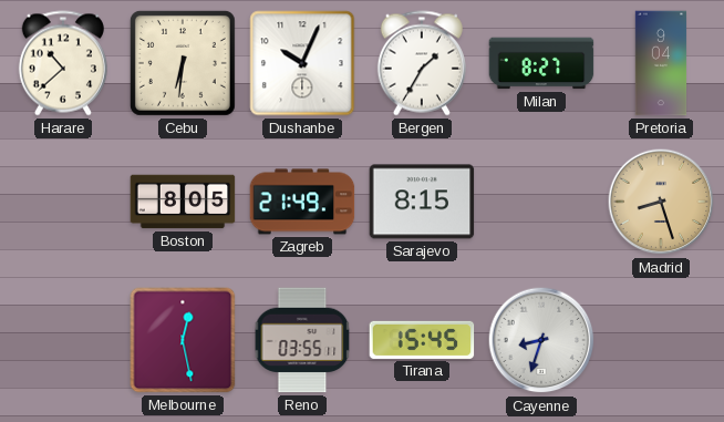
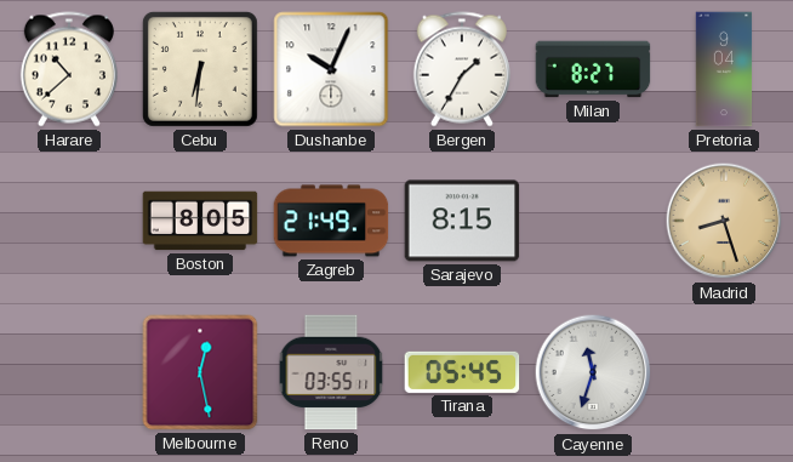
Tirana: 15:45 -> 05:45
Cayenne: 8:33 -> 11:33
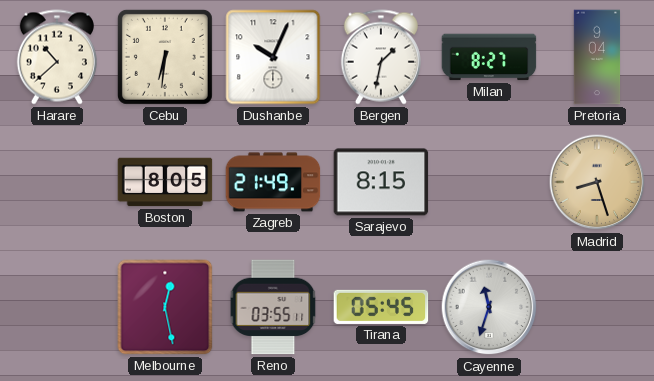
Bergen: 1:35 -> 1:32
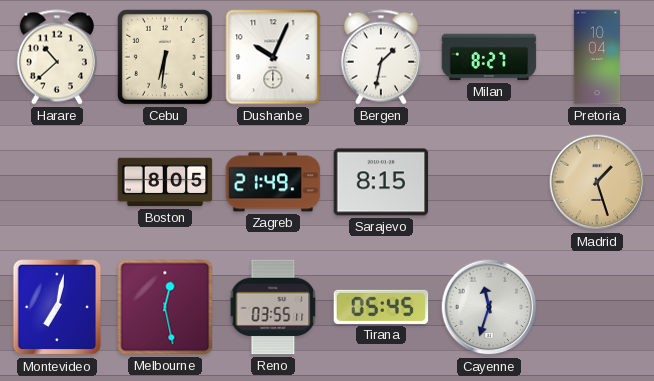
Pretoria: 9:04 -> 10:04
Madrid: 8:27 -> 1:27
Montevideo: none -> 7:02
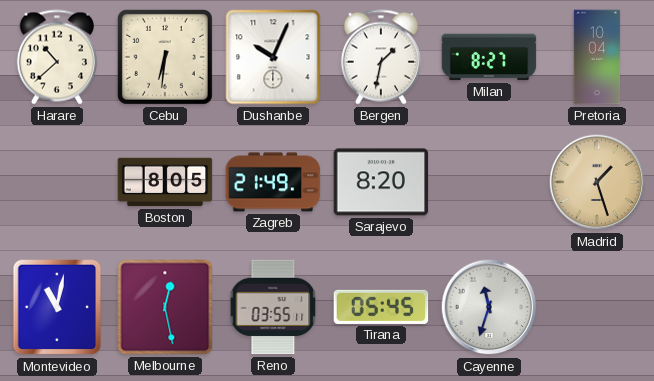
Sarajevo: 8:15 -> 8:20
Montevideo: 7:02 -> 11:02
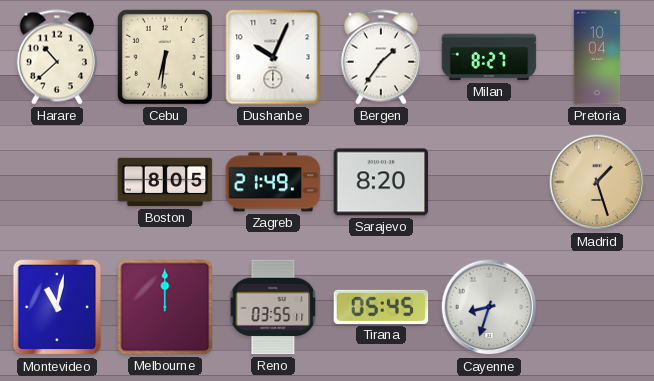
Bergen: 1:32 -> 1:36
Melbourne: 12:28 -> 12:00
Cayenne: 11:33 -> 8:33
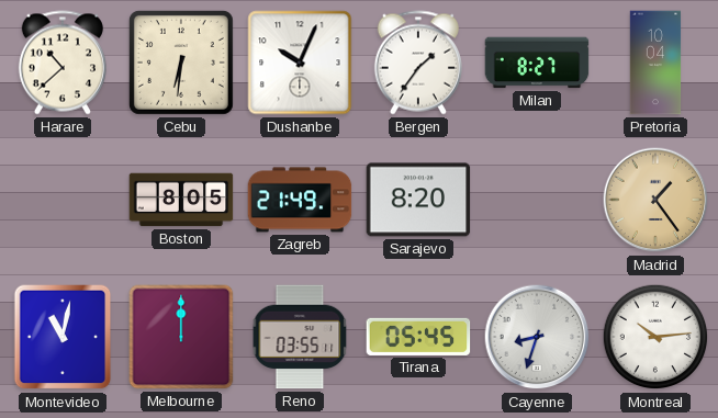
Madrid: 1:27 -> 1:24
Montreal: none -> 10:14
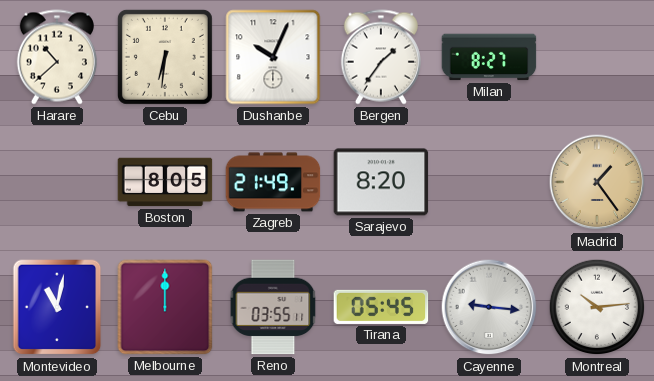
Pretoria: 10:04 -> none
Cayenne: 8:33 -> 9:16
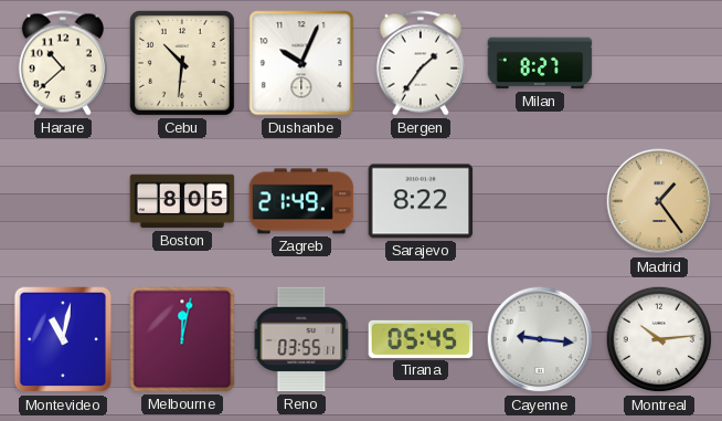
Cebu: 6:31 -> 10:31
Sarajevo: 8:20 -> 8:22
Melbourne: 12:00 -> 12:02
